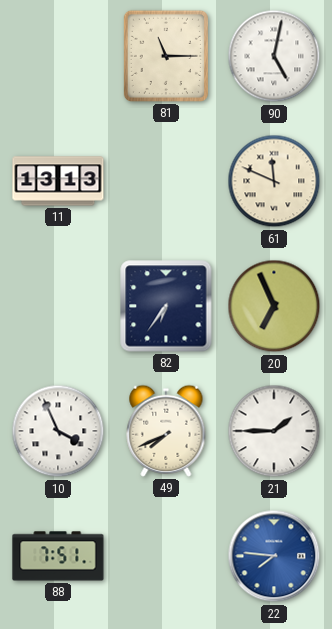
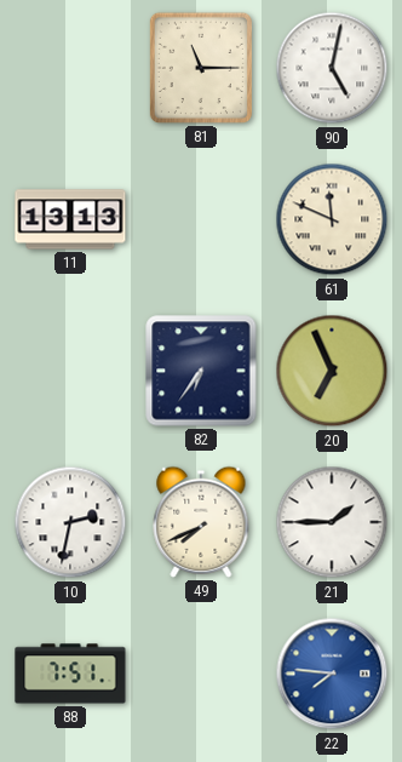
10: 3:56 -> 2:32
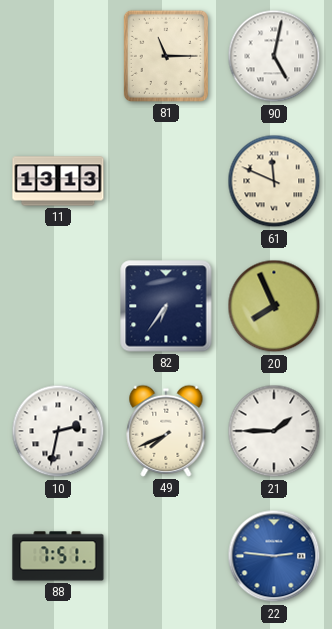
20: 6:56 -> 7:56
22: 7:46 -> 2:46
